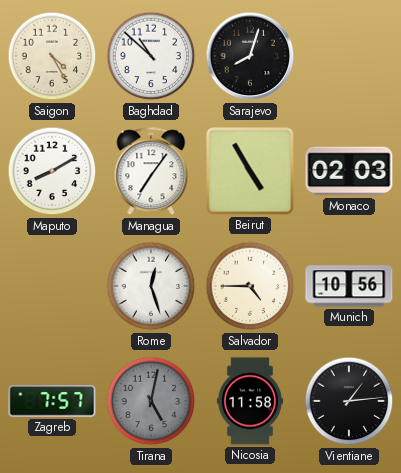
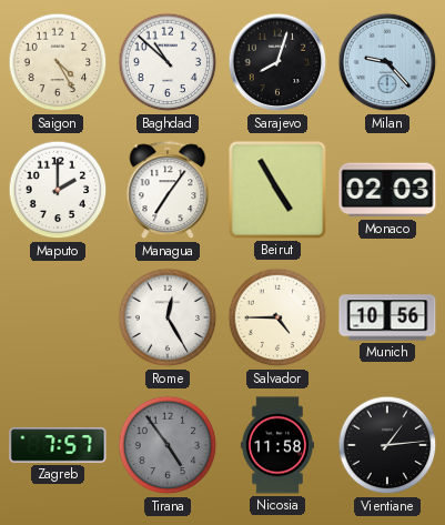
Milan: none -> 9:23
Maputo: 8:10 -> 2:00
Rome: 12:27 -> 12:25
Tirana: 5:02 -> 4:54
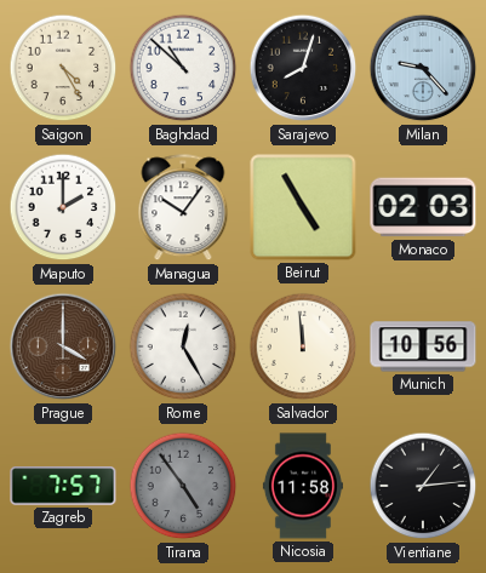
Managua: 7:06 -> 10:06
Prague: none -> 4:00
Salvador: 4:45 -> 11:59
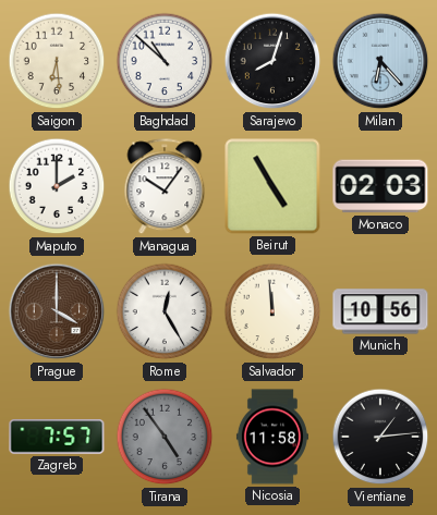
Saigon: 4:25 -> 6:29
Milan: 9:23 -> 6:23
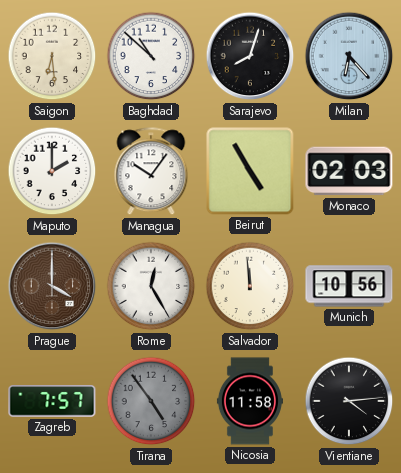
Vientiane: 1:14 -> 4:14
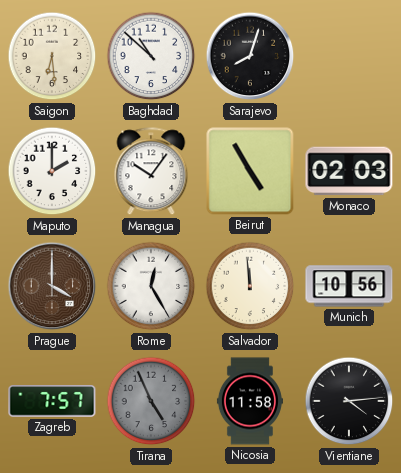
Milan: 6:23 -> none
Tirana: 4:54 -> 4:56
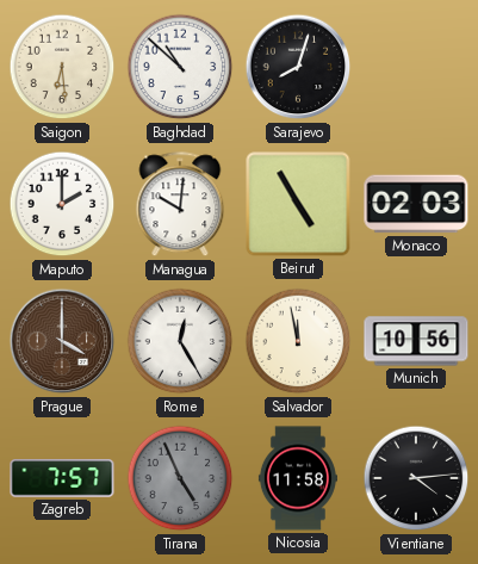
Managua: 10:06 -> 10:01
Salvador: 11:59 -> 11:58
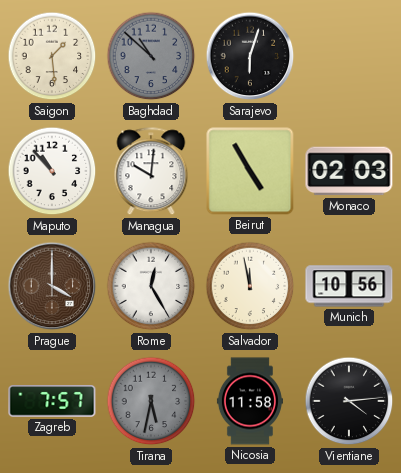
Saigon: 6:29 -> 1:29
Baghdad dial: white -> grey
Sarajevo: 8:03 -> 6:03
Maputo: 2:00 -> 10:53
Tirana: 4:56 -> 5:32
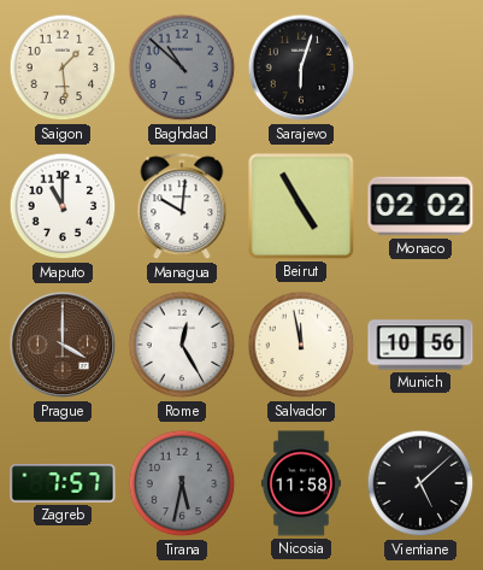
Maputo: 10:53 -> 11:00
Monaco: 02:03 -> 02:02
Vientiane: 4:14 -> 5:08
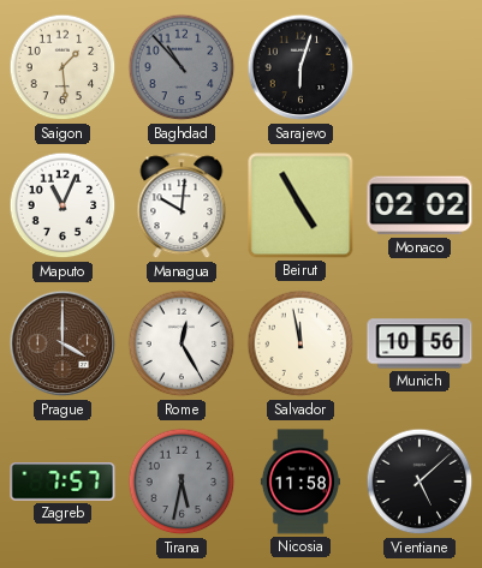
Baghdad: 10:52 -> 10:53
Maputo: 11:00 -> 11:04
